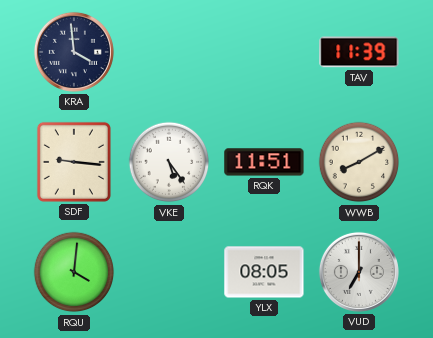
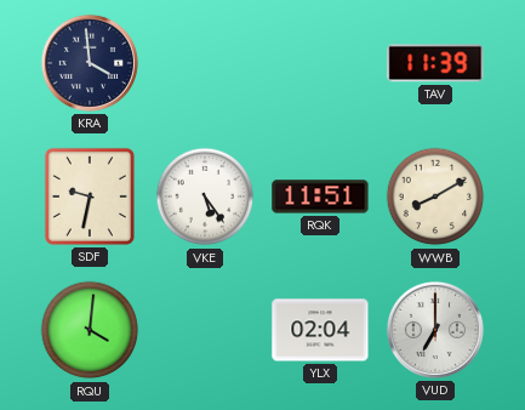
SDF: 9:16 -> 9:32
YLX: 08:05 -> 02:04
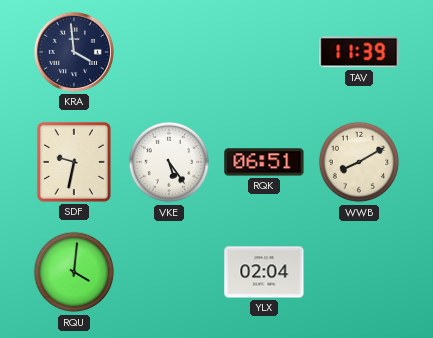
RQK: 11:51 -> 06:51
VUD: 7:00 -> none
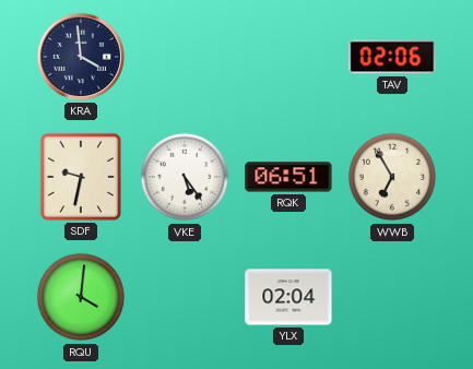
TAV: 11:39 -> 02:06
WWB: 8:10 -> 6:55
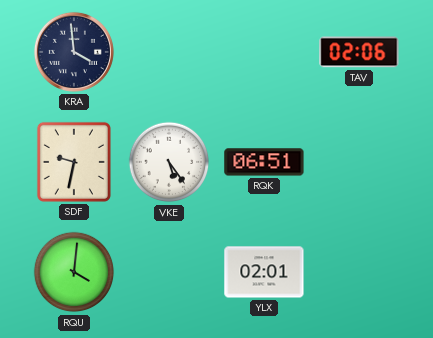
WWB: 6:55 -> none
YLX: 02:04 -> 02:01
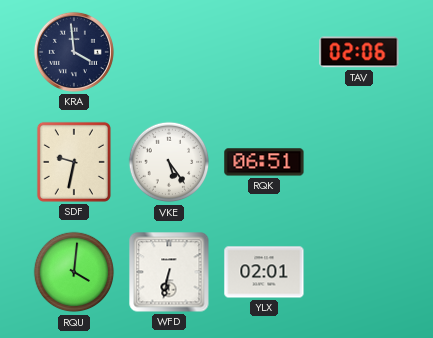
WFD: none -> 6:32
